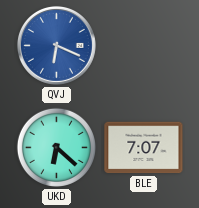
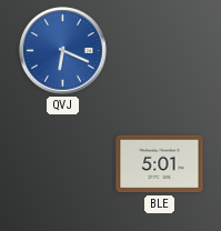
UKD: 6:22 -> none
BLE: 7:07 -> 5:01
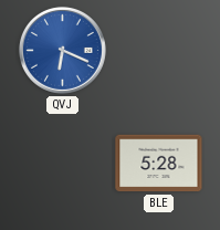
BLE: 5:01 -> 5:28
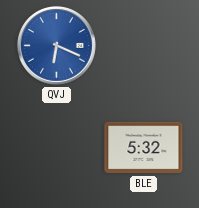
BLE: 5:28 -> 5:32
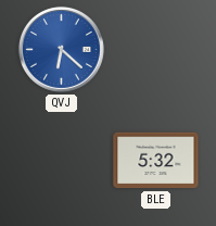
QVJ: 6:19 -> 6:22
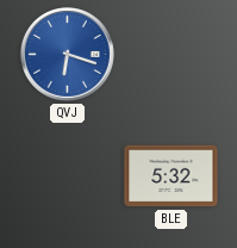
QVJ: 6:22 -> 6:18
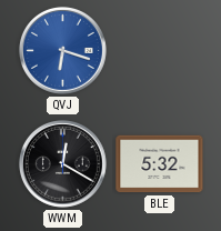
WWM: none -> 12:20
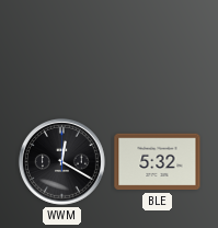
QVJ: 6:18 -> none
